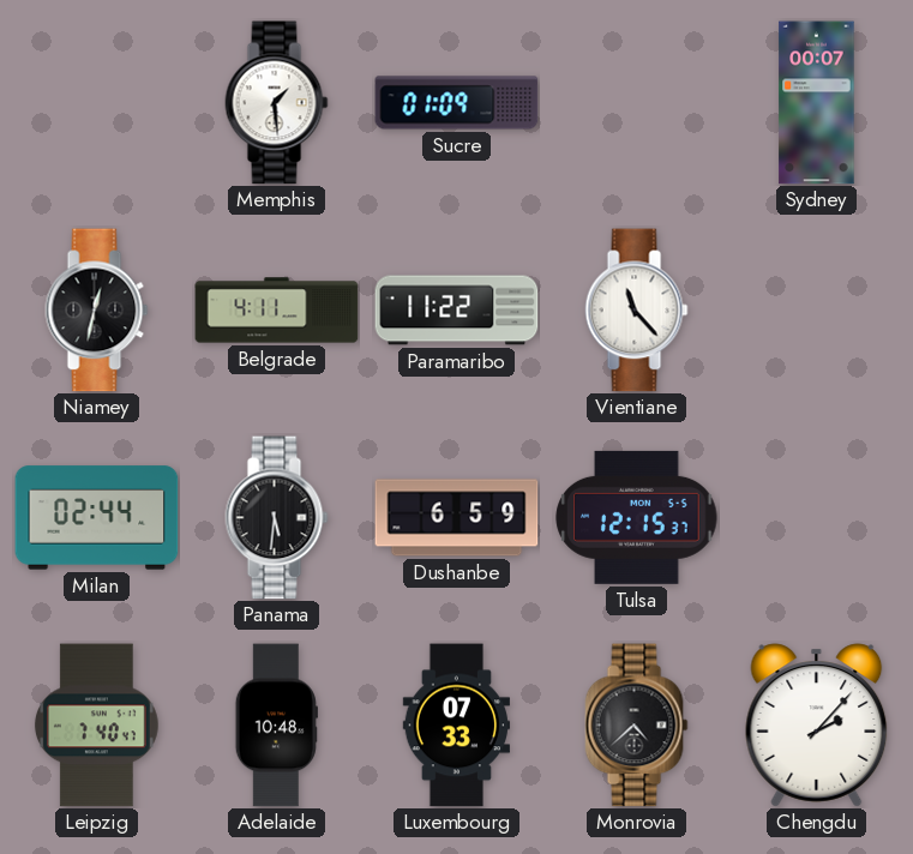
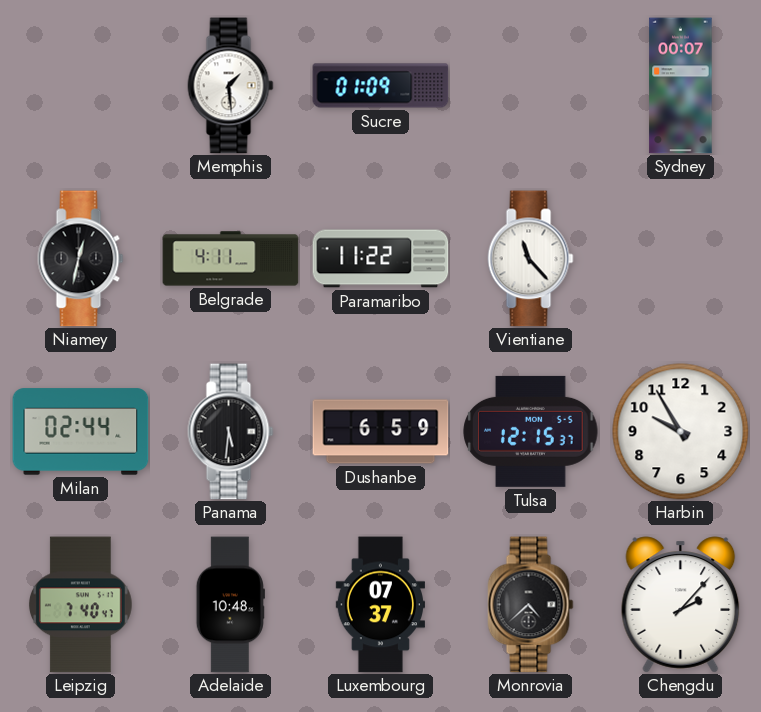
Harbin: none -> 9:55
Luxembourg: 07:33 -> 07:37
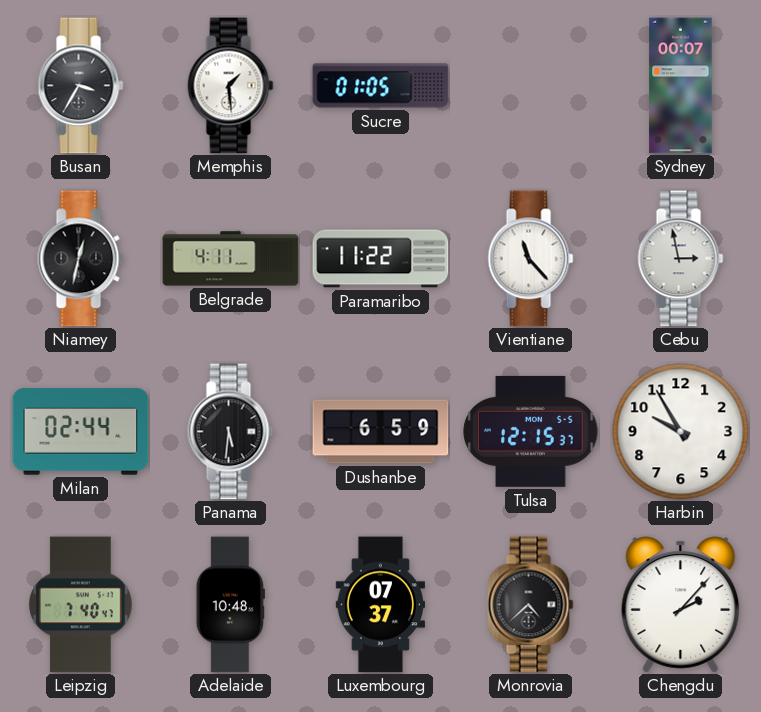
Busan: none -> 3:35
Sucre: 01:09 -> 01:05
Cebu: none -> 2:58
